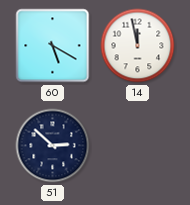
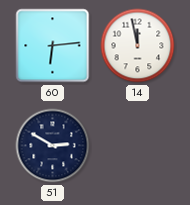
60: 5:20 -> 6:14
51: 2:52 -> 2:50
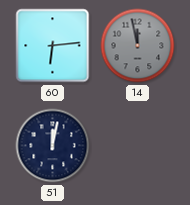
14 dial: white -> grey
51: 2:50 -> 12:02
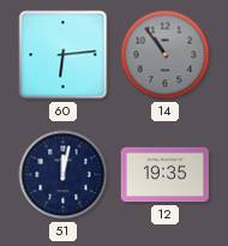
14: 11:58 -> 10:54
12: none -> 19:35
